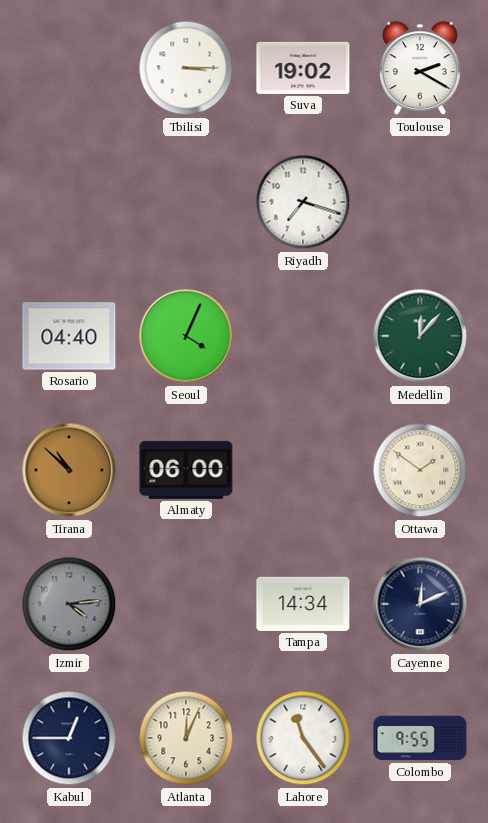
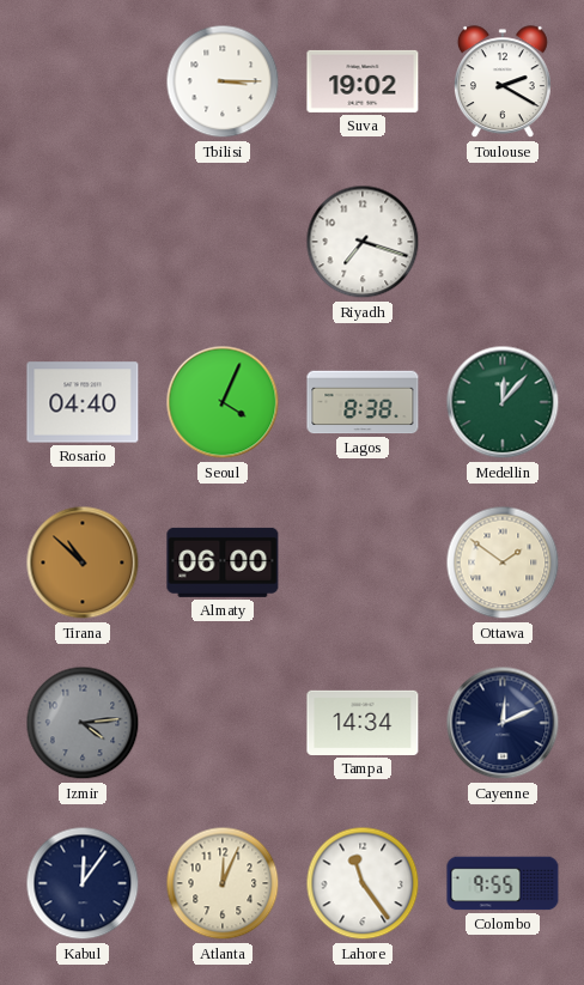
Lagos: none -> 8:38
Kabul: 12:45 -> 12:06
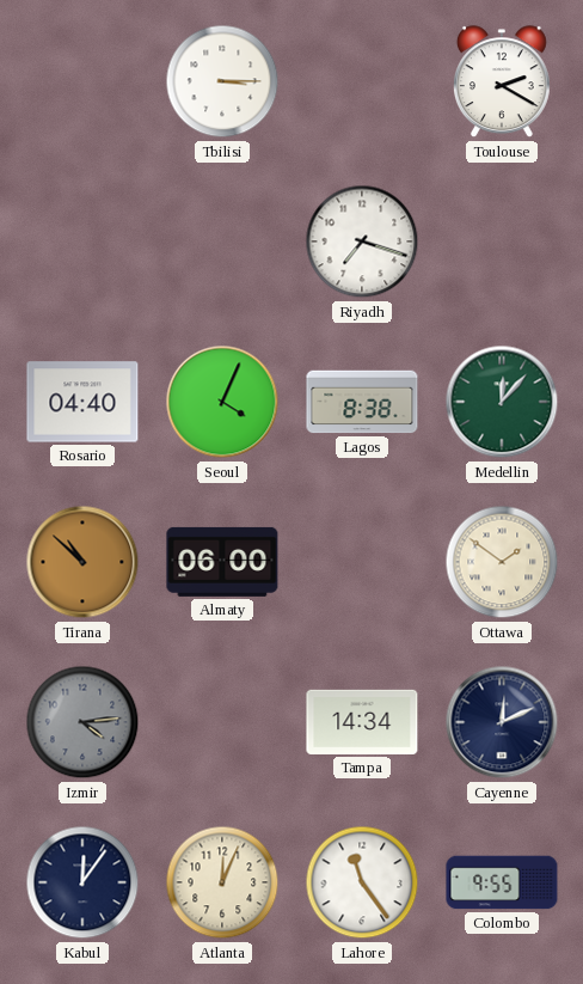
Suva: 19:02 -> none
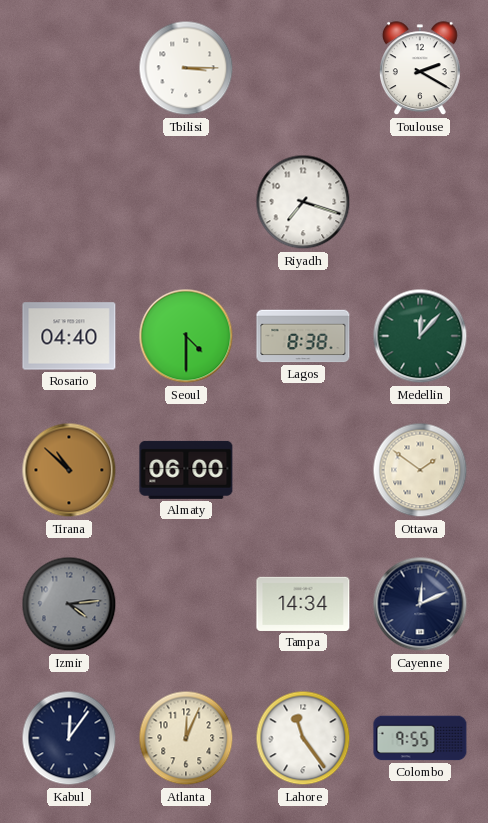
Seoul: 4:04 -> 4:30
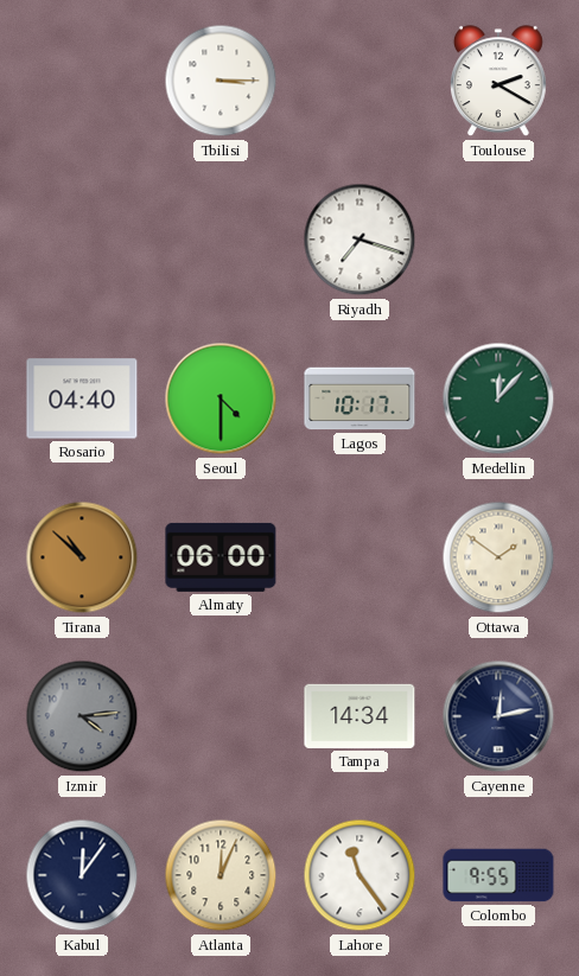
Lagos: 8:38 -> 10:17
Cayenne: 12:11 -> 12:13
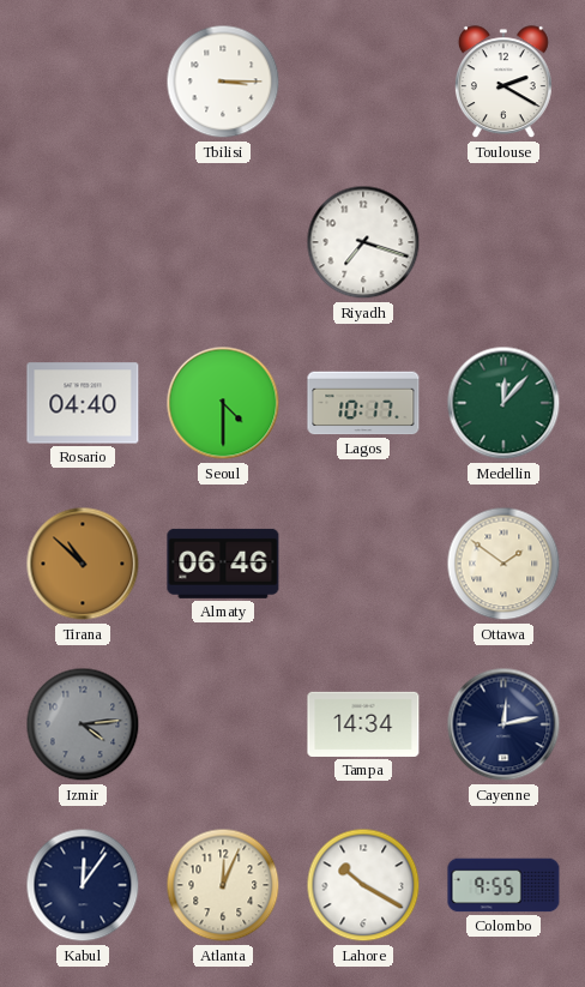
Almaty: 06:00 -> 06:46
Lahore: 11:24 -> 10:20
